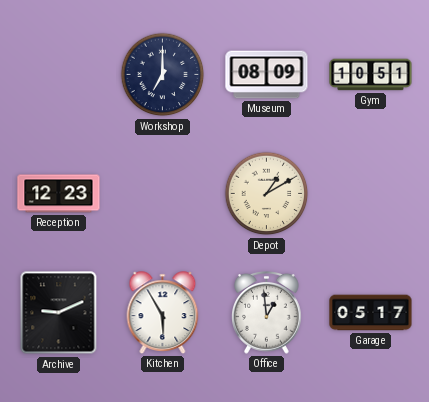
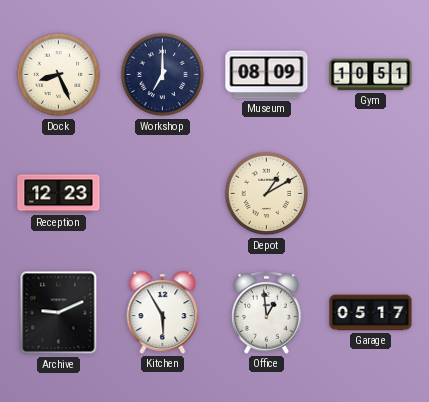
Dock: none -> 8:26
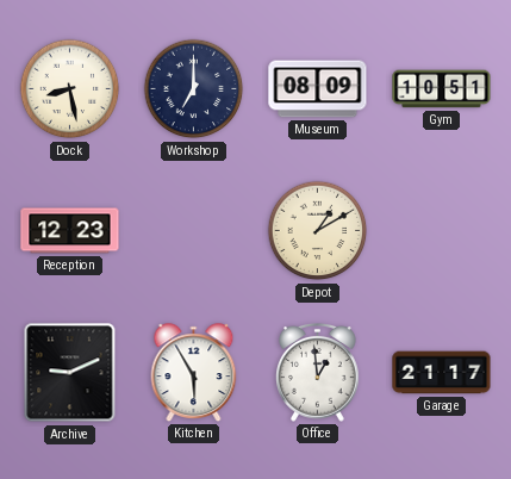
Dock: 8:26 -> 8:28
Garage: 05:17 -> 21:17
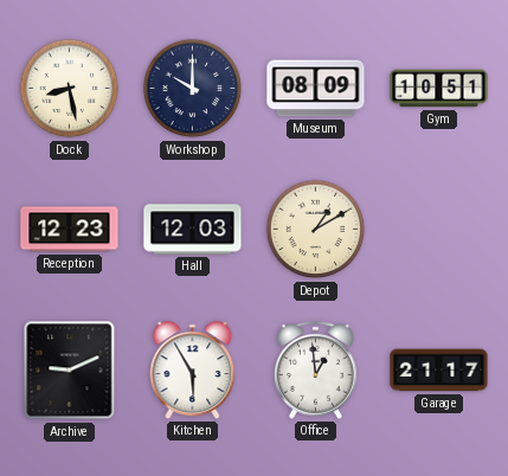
Workshop: 7:00 -> 10:00
Hall: none -> 12:03
